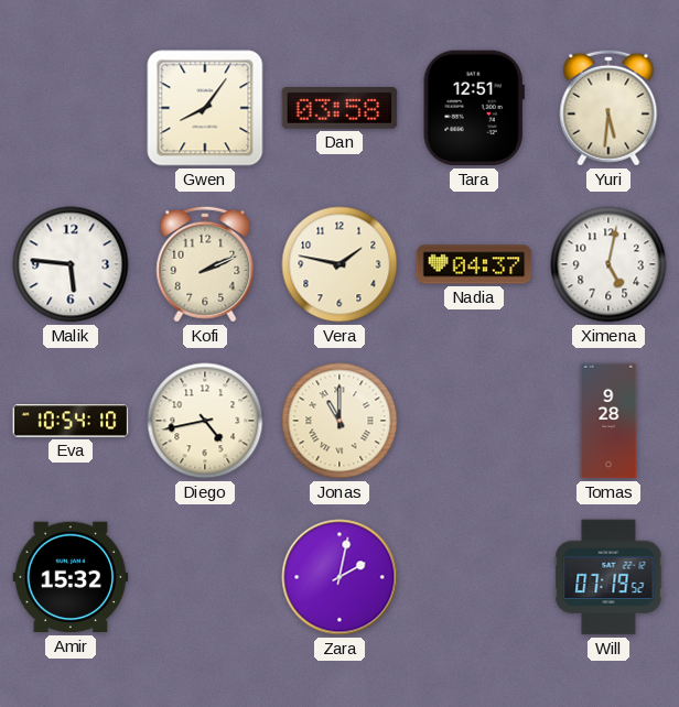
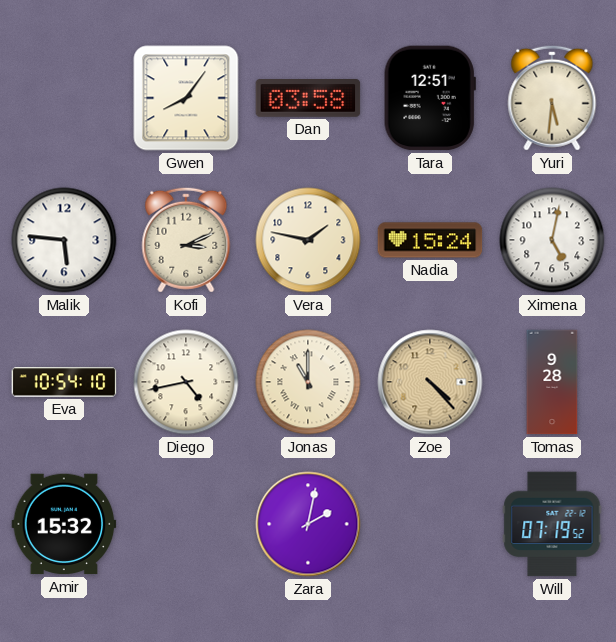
Kofi: 2:11 -> 3:11
Nadia: 04:37 -> 15:24
Zoe: none -> 4:23
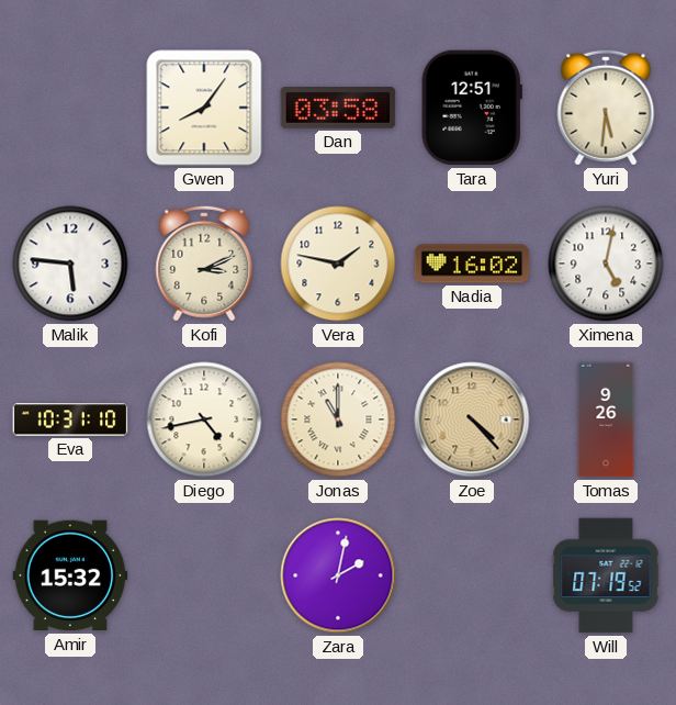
Nadia: 15:24 -> 16:02
Eva: 10:54 -> 10:31
Tomas: 9:28 -> 9:26
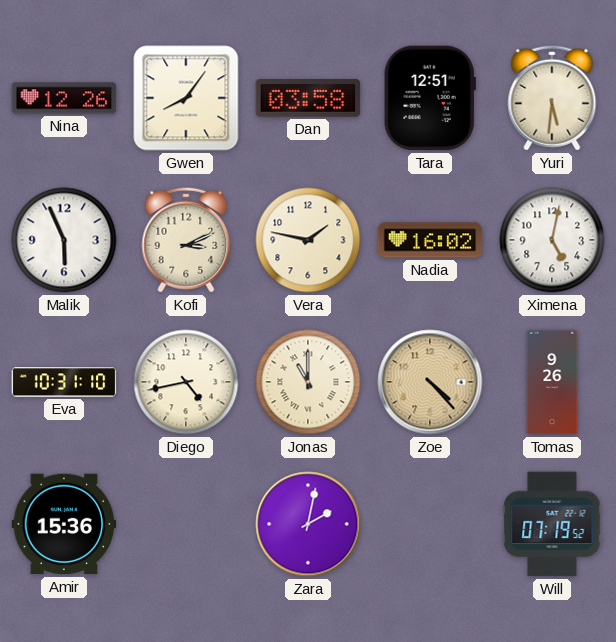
Nina: none -> 12:26
Malik: 5:46 -> 5:56
Amir: 15:32 -> 15:36
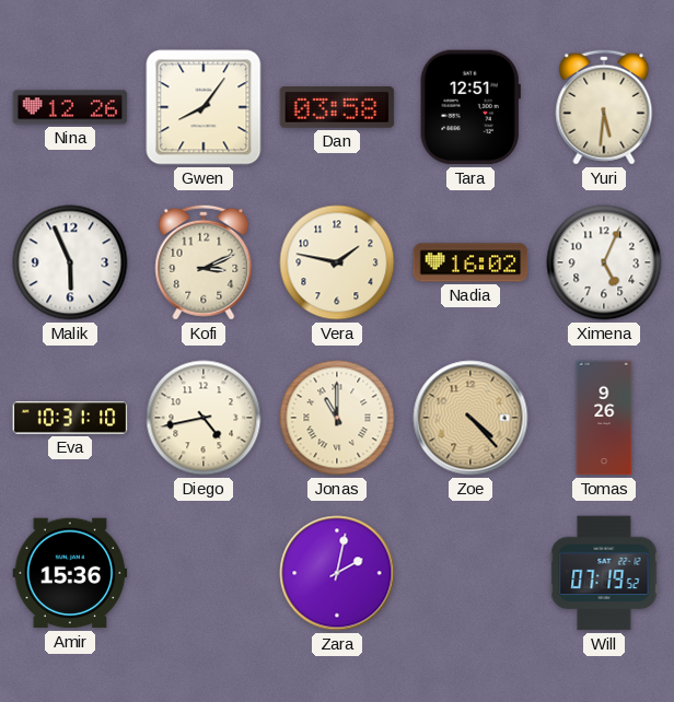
Ximena: 5:02 -> 5:04
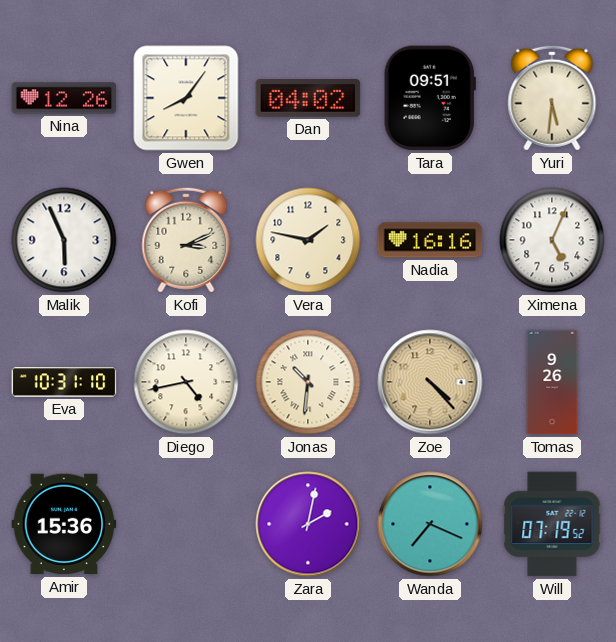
Dan: 03:58 -> 04:02
Tara: 12:51 -> 09:51
Nadia: 16:02 -> 16:16
Jonas: 11:00 -> 10:31
Wanda: none -> 7:19
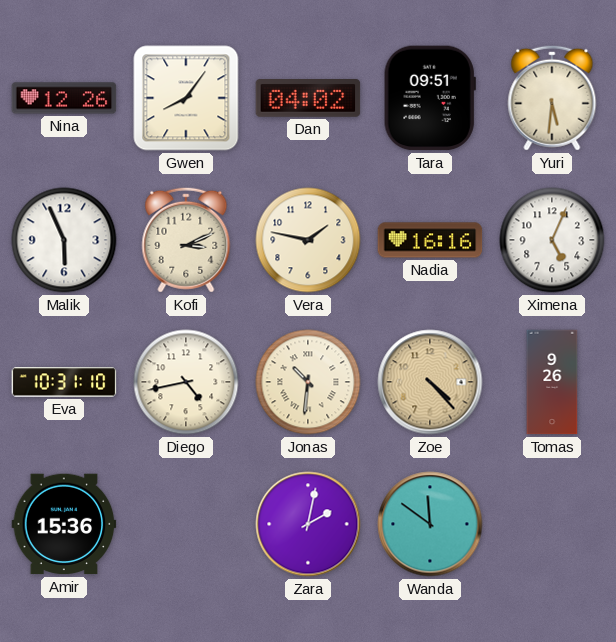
Wanda: 7:19 -> 11:51
Will: 07:19 -> none
